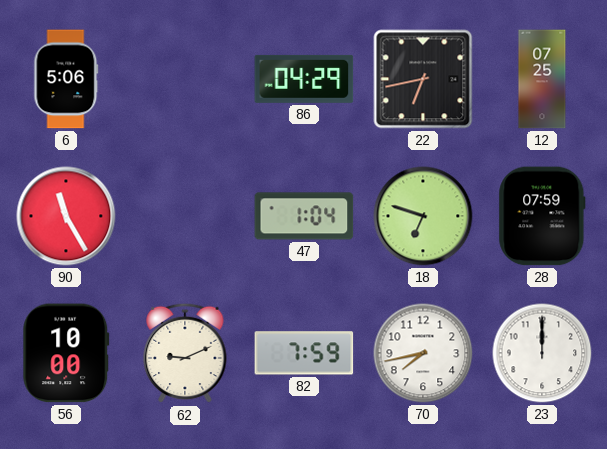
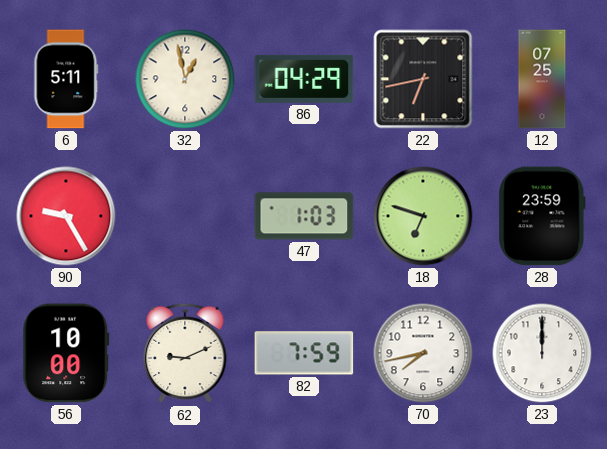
6: 5:06 -> 5:11
32: none -> 12:58
90: 11:25 -> 9:25
47: 1:04 -> 1:03
28: 07:59 -> 23:59
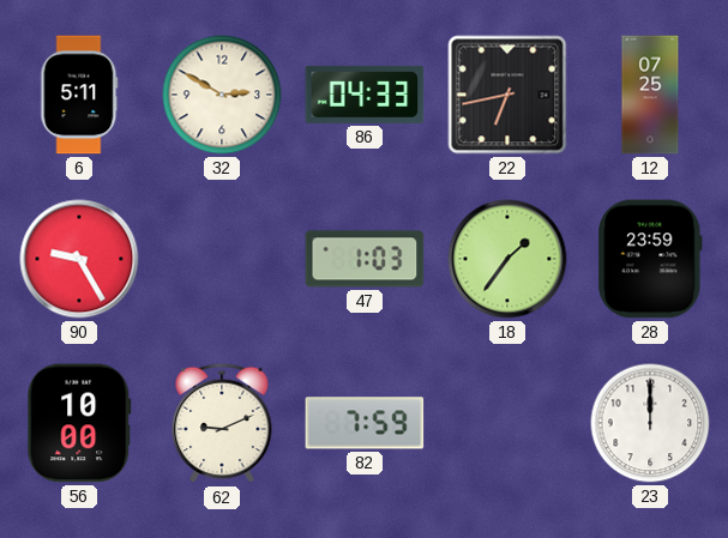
32: 12:58 -> 2:50
86: 04:29 -> 04:33
18: 6:48 -> 1:36
70: 7:43 -> none
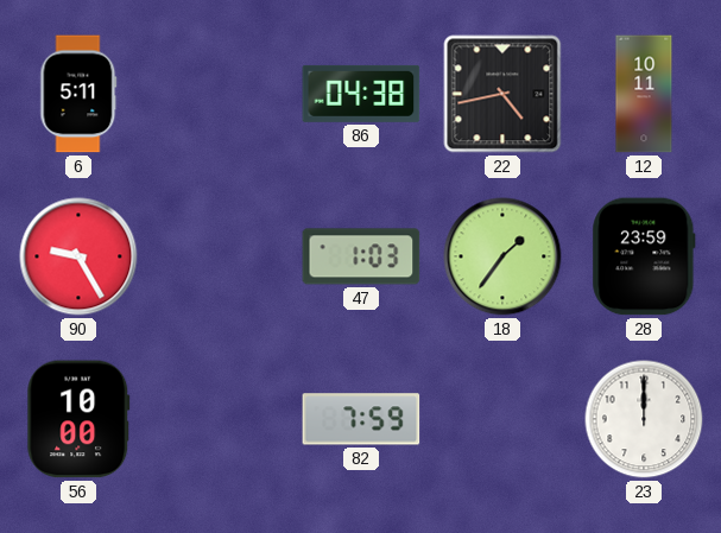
32: 2:50 -> none
86: 04:33 -> 04:38
22: 6:43 -> 4:43
12: 07:25 -> 10:11
62: 9:11 -> none
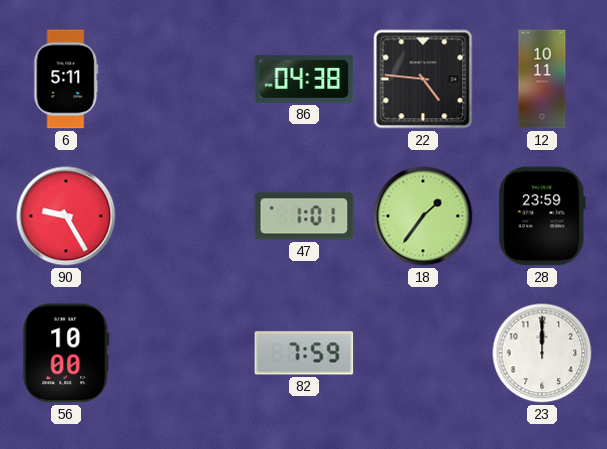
22: 4:43 -> 4:46
47: 1:03 -> 1:01
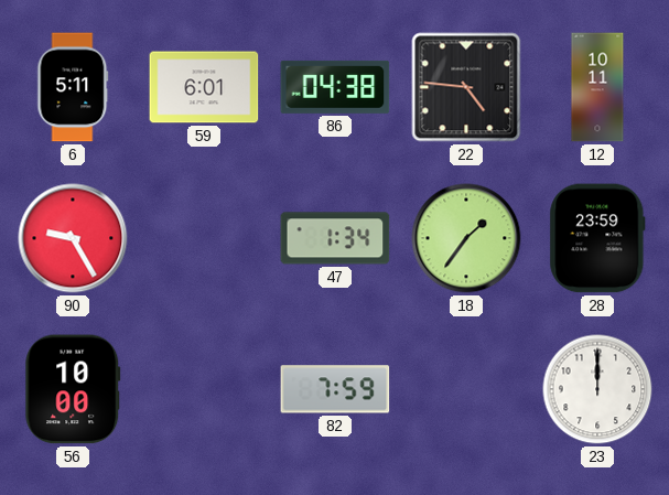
59: none -> 6:01
47: 1:01 -> 1:34
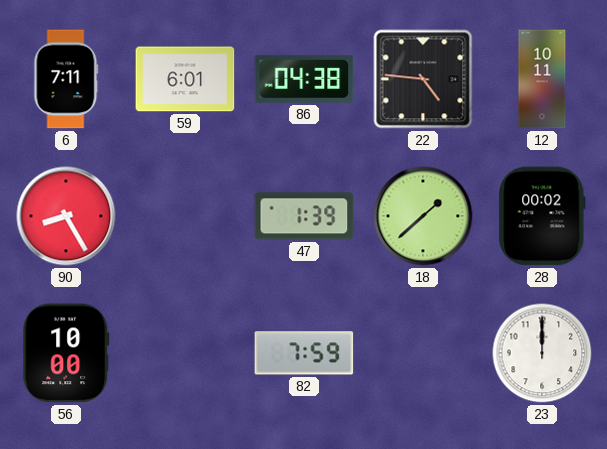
6: 5:11 -> 7:11
90: 9:25 -> 8:25
47: 1:34 -> 1:39
18: 1:36 -> 1:38
28: 23:59 -> 00:02
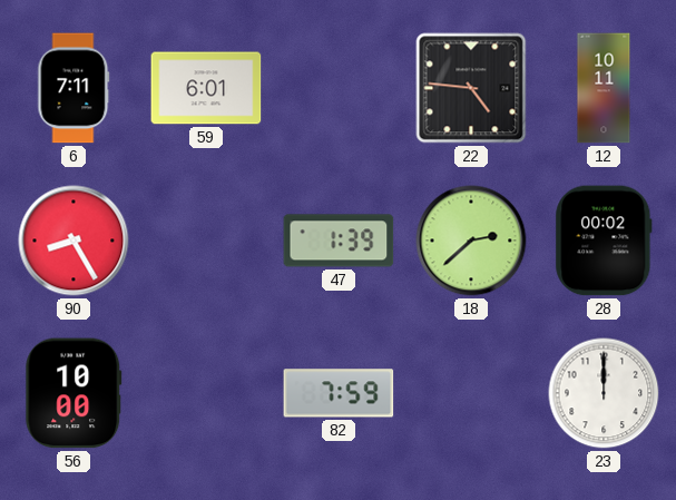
86: 04:38 -> none
18: 1:38 -> 2:38
